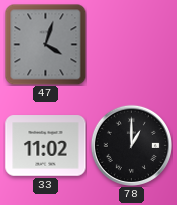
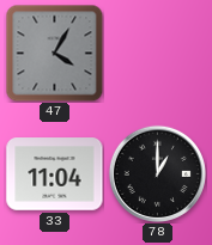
47: 4:03 -> 4:05
33: 11:02 -> 11:04
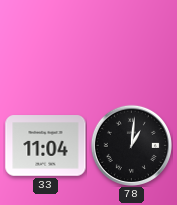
47: 4:05 -> none
78: 1:00 -> 1:01
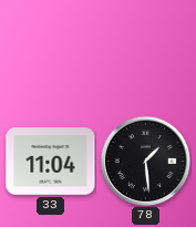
78: 1:01 -> 1:29
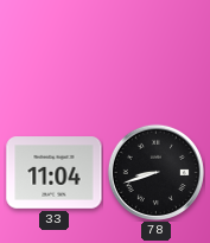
78: 1:29 -> 8:42
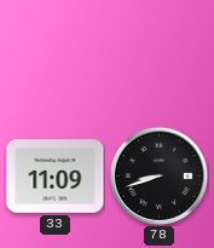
33: 11:04 -> 11:09
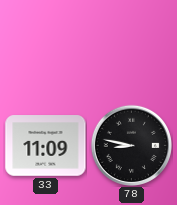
78: 8:42 -> 8:47
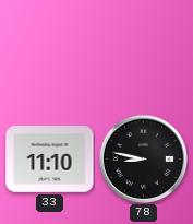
33: 11:09 -> 11:10
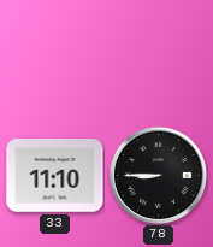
78: 8:47 -> 8:45
